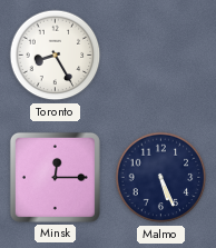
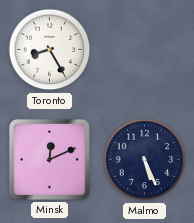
Minsk: 12:15 -> 12:11
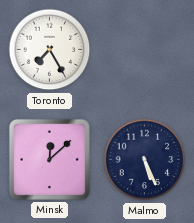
Toronto: 8:25 -> 7:25
Minsk: 12:11 -> 12:08
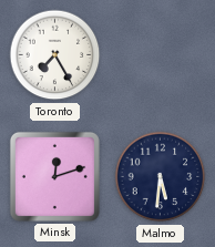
Minsk: 12:08 -> 12:12
Malmo: 5:26 -> 5:31
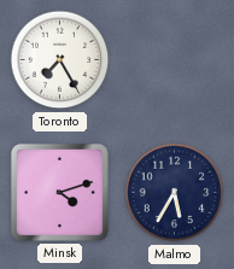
Minsk: 12:12 -> 4:12
Malmo: 5:31 -> 5:35
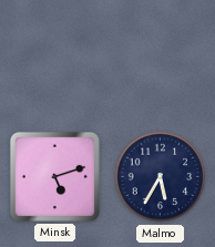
Toronto: 7:25 -> none
Minsk: 4:12 -> 5:12
